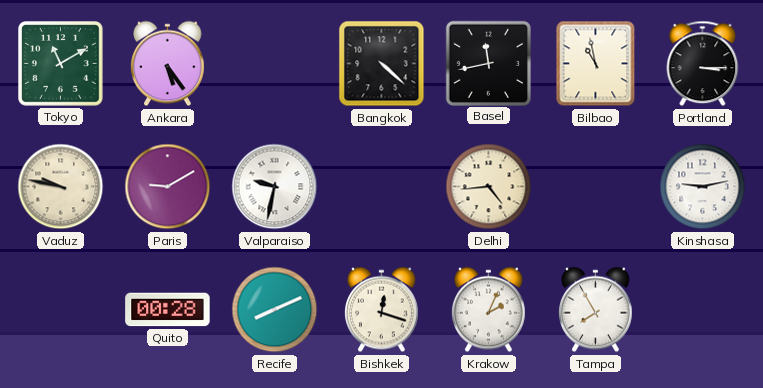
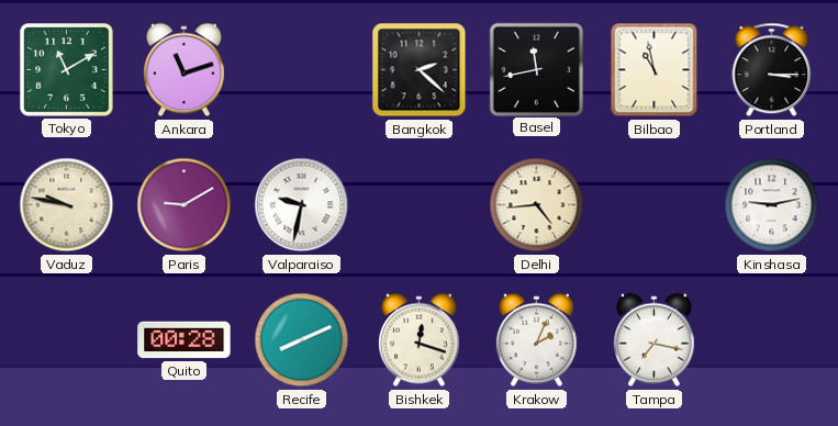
Ankara: 5:24 -> 11:12
Bangkok: 4:22 -> 2:22
Tampa: 7:55 -> 7:17
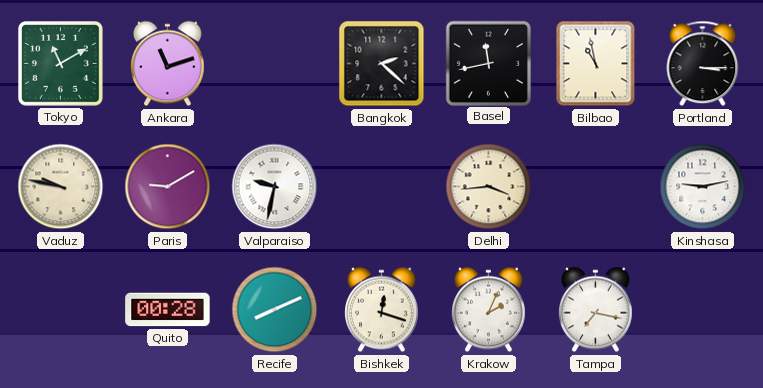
Delhi: 4:44 -> 3:44
